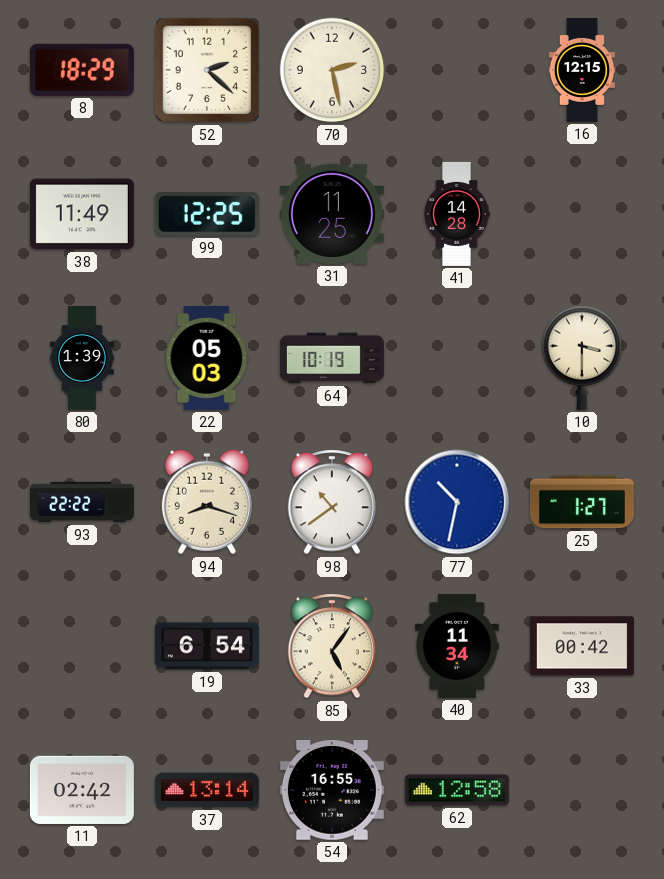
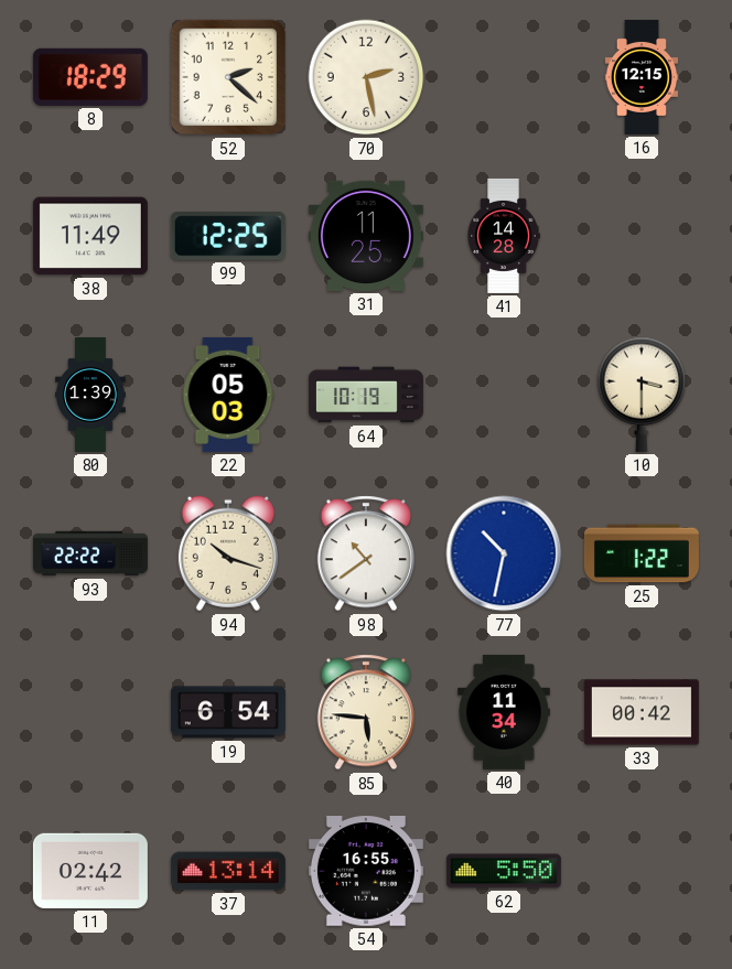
94: 8:18 -> 10:18
25: 1:27 -> 1:22
85: 5:06 -> 5:46
62: 12:58 -> 5:50
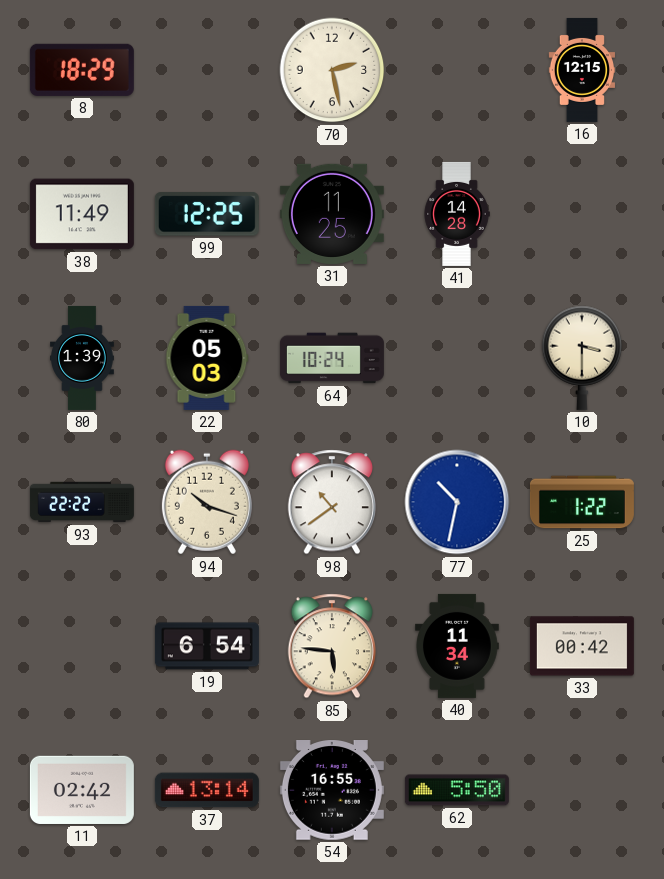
52: 2:22 -> none
64: 10:19 -> 10:24
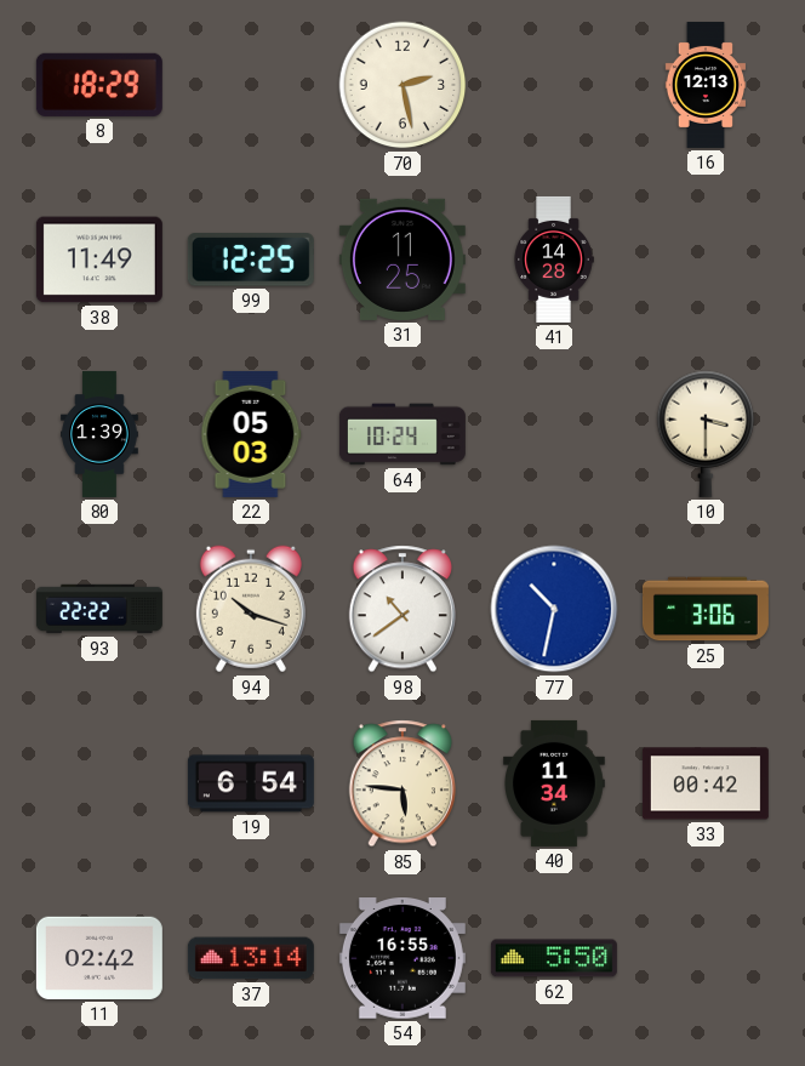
16: 12:15 -> 12:13
25: 1:22 -> 3:06
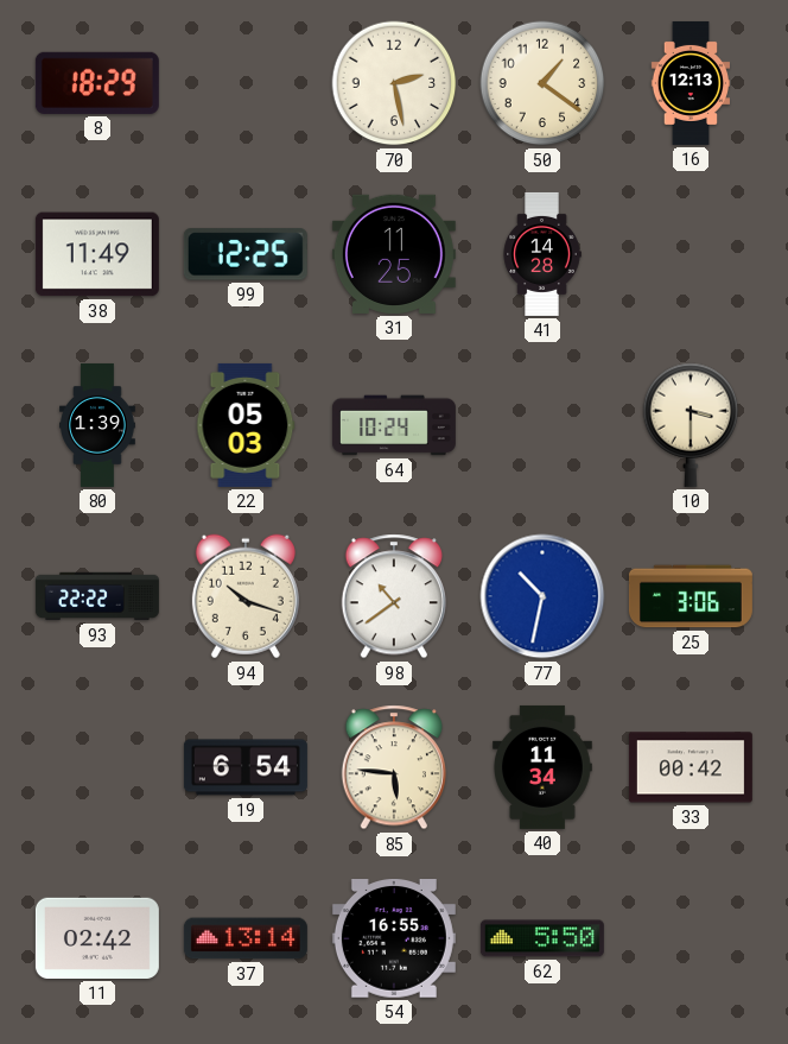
50: none -> 1:21
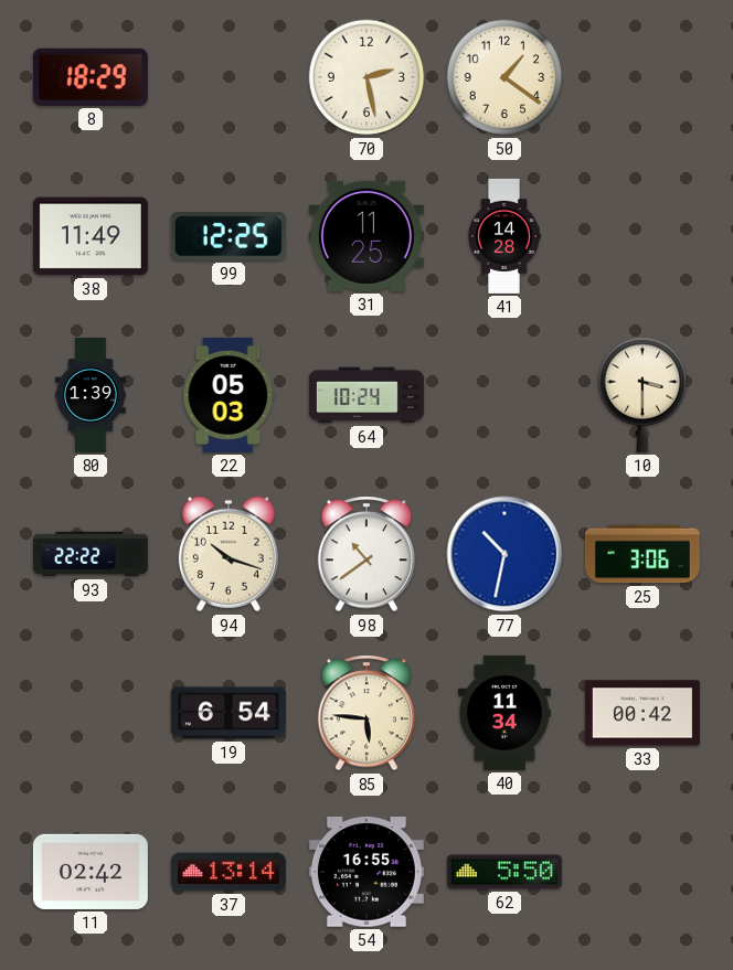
16: 12:13 -> none
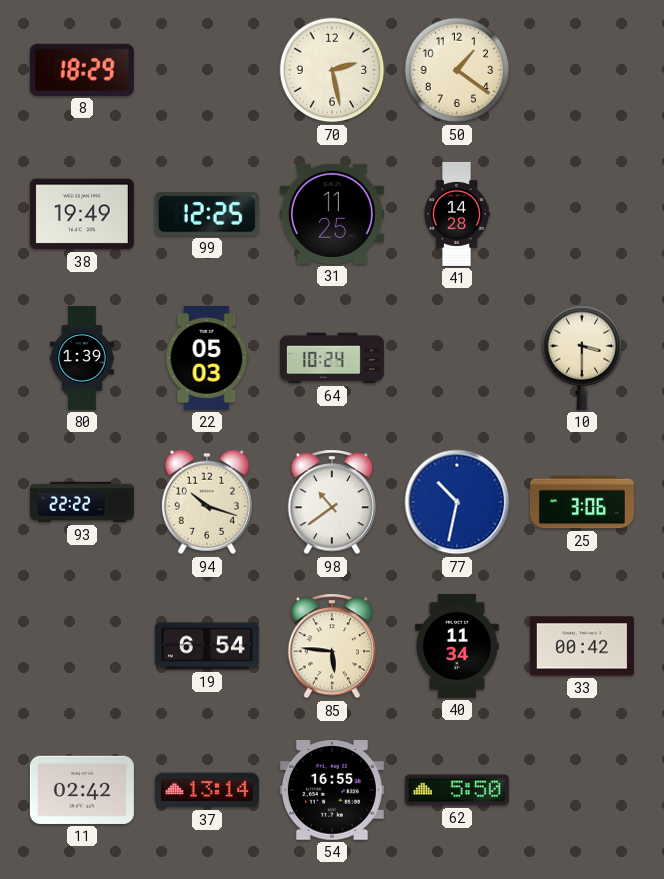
38: 11:49 -> 19:49
